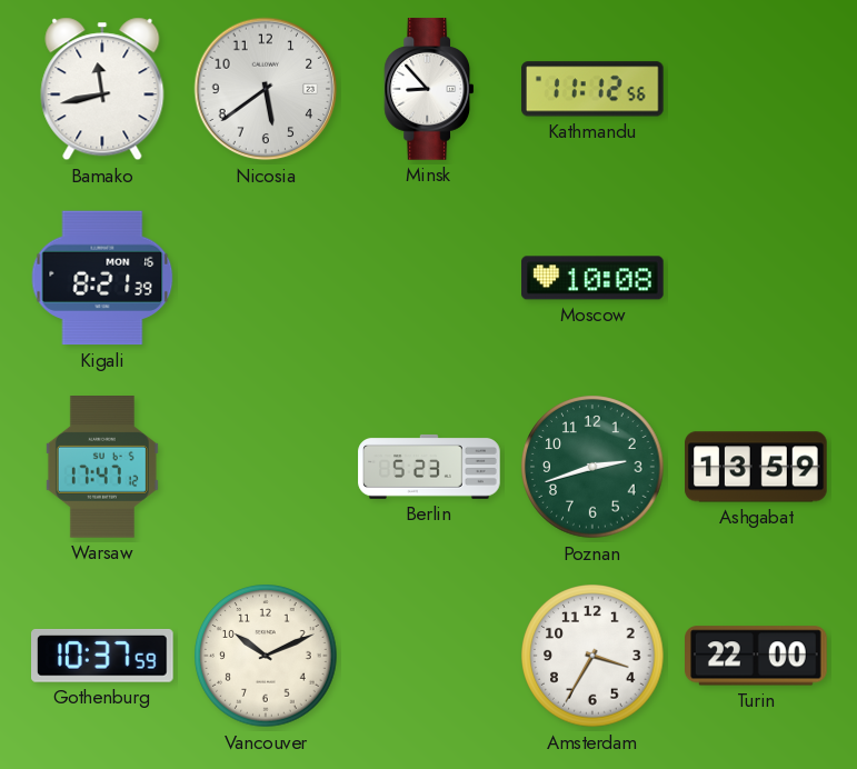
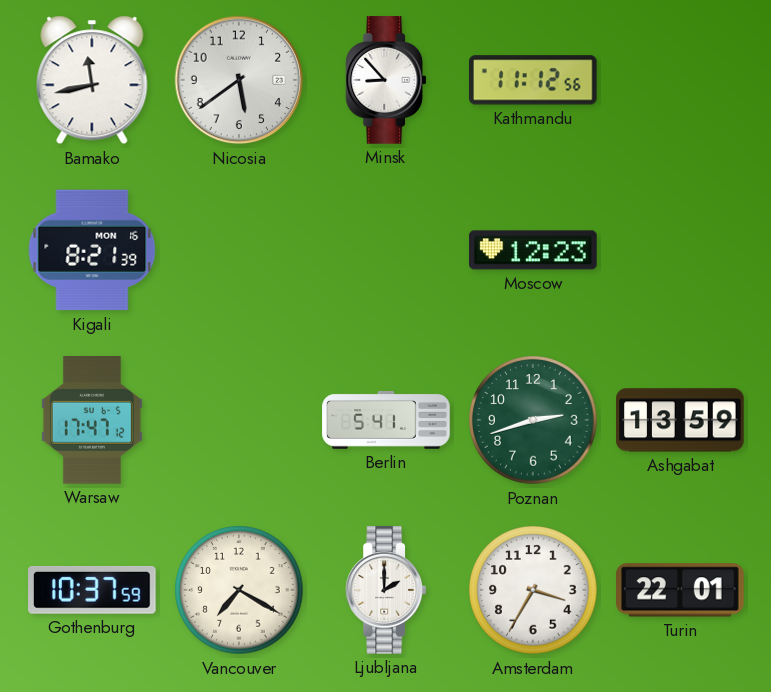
Moscow: 10:08 -> 12:23
Berlin: 5:23 -> 5:41
Vancouver: 10:11 -> 7:20
Ljubljana: none -> 2:00
Turin: 22:00 -> 22:01
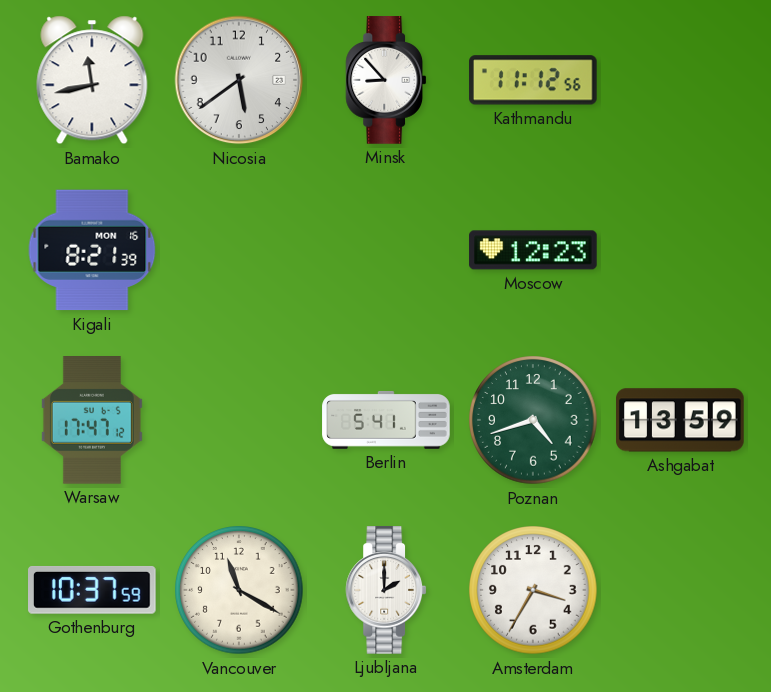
Poznan: 2:42 -> 4:42
Vancouver: 7:20 -> 11:20
Turin: 22:01 -> none
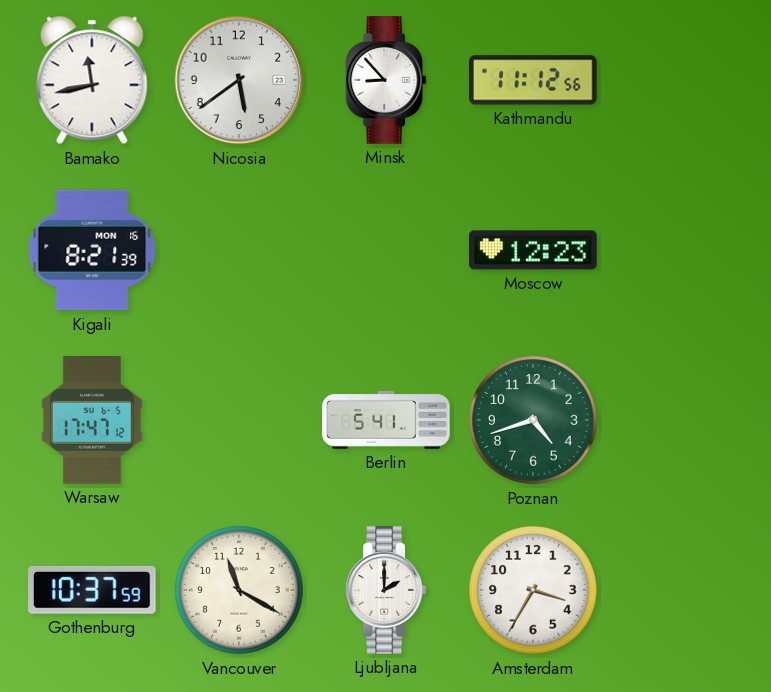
Ashgabat: 13:59 -> none
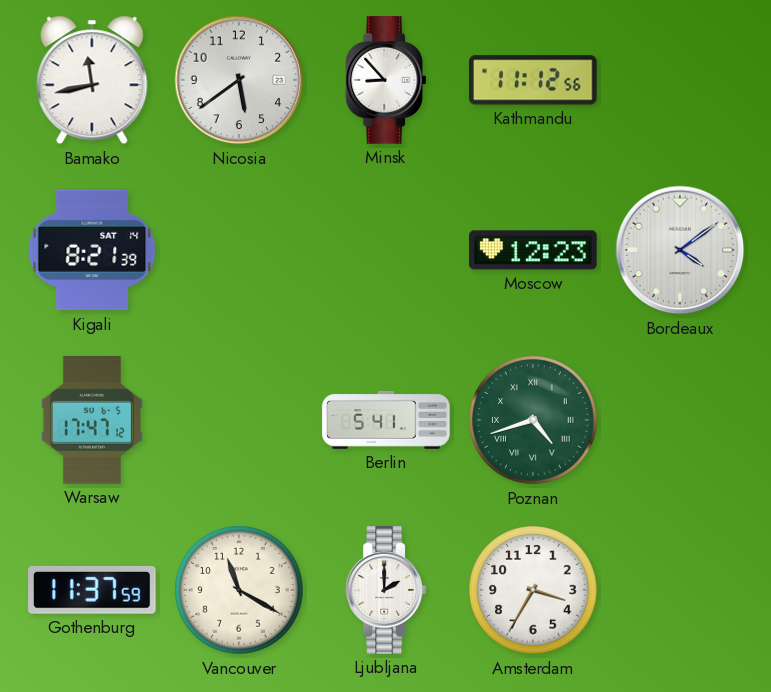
Kigali date: MON 16 -> SAT 14
Bordeaux: none -> 4:09
Poznan numerals: Arabic -> Roman
Gothenburg: 10:37 -> 11:37
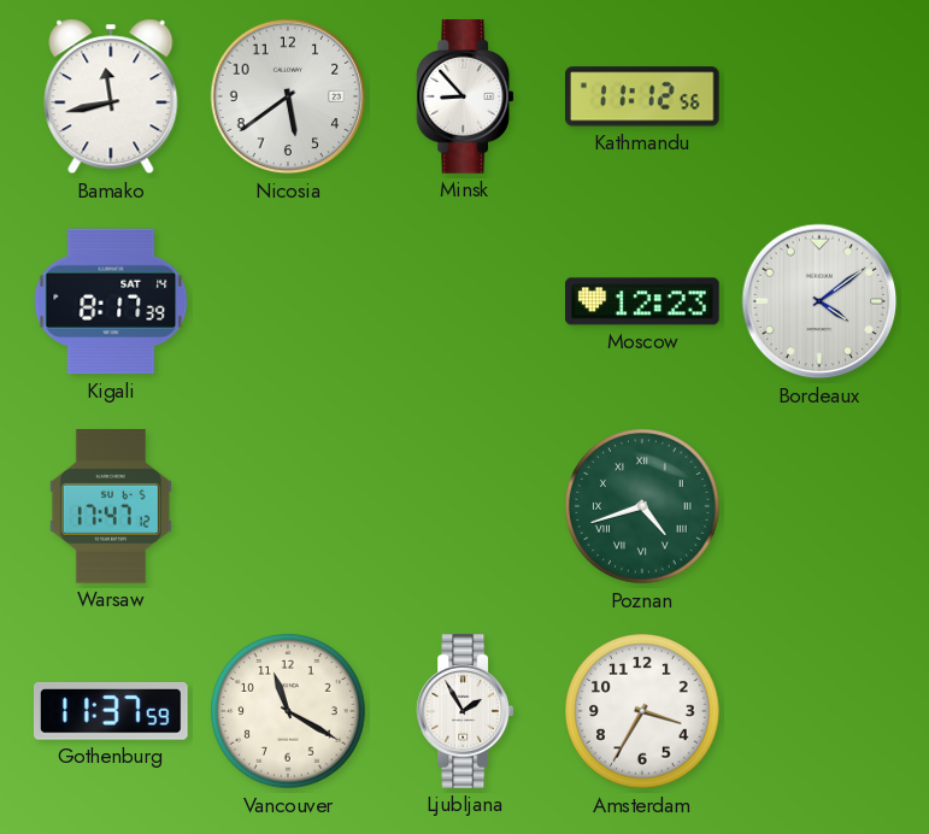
Kigali: 8:21 -> 8:17
Berlin: 5:41 -> none
Ljubljana: 2:00 -> 1:55
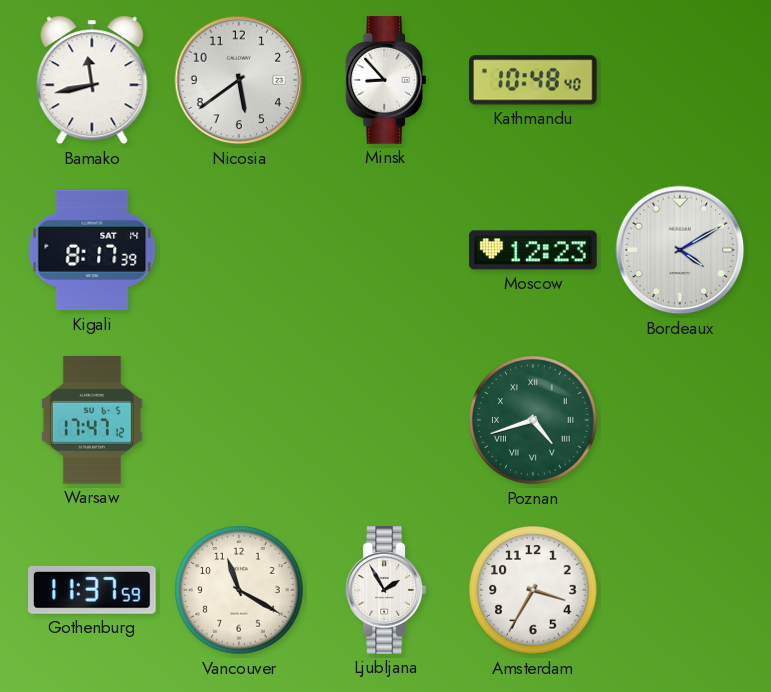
Kathmandu: 11:12 -> 10:48
Bordeaux: 4:09 -> 4:10
